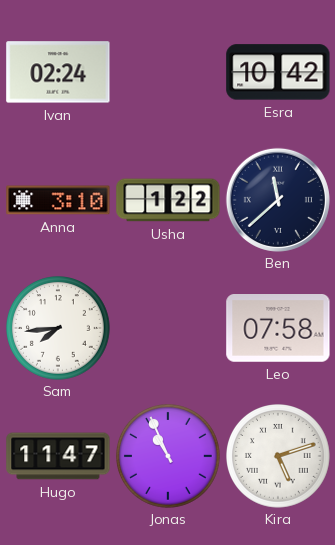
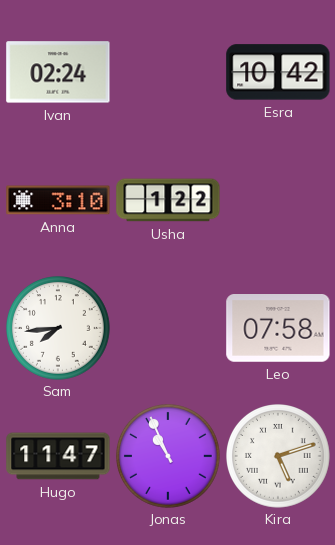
Ben: 11:38 -> none
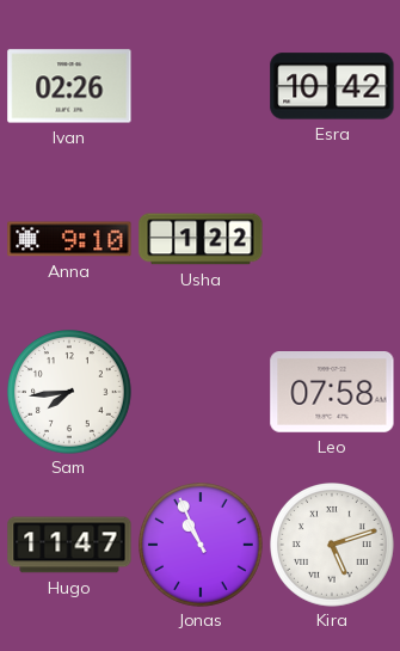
Ivan: 02:24 -> 02:26
Anna: 3:10 -> 9:10
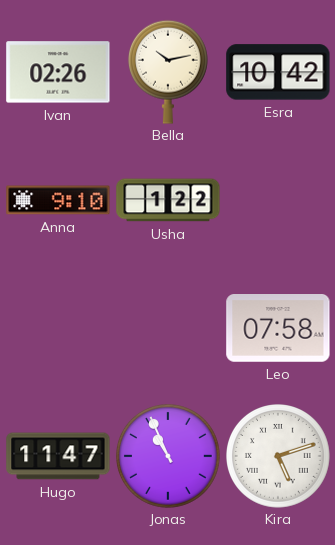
Bella: none -> 10:13
Sam: 7:44 -> none
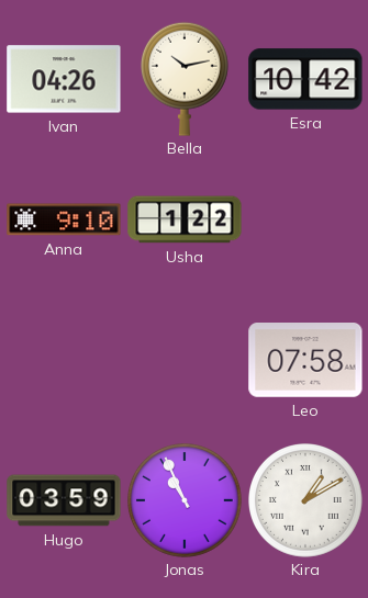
Ivan: 02:26 -> 04:26
Hugo: 11:47 -> 03:59
Kira: 5:12 -> 1:10
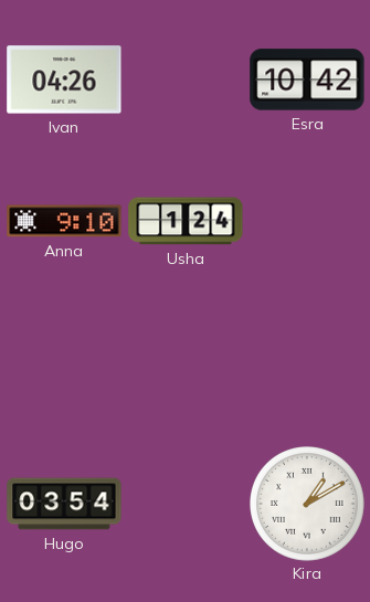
Bella: 10:13 -> none
Usha: 1:22 -> 1:24
Leo: 07:58 -> none
Hugo: 03:59 -> 03:54
Jonas: 10:56 -> none
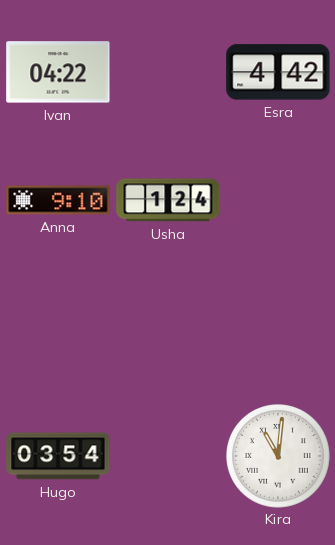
Ivan: 04:26 -> 04:22
Esra: 10:42 -> 4:42
Kira: 1:10 -> 11:01
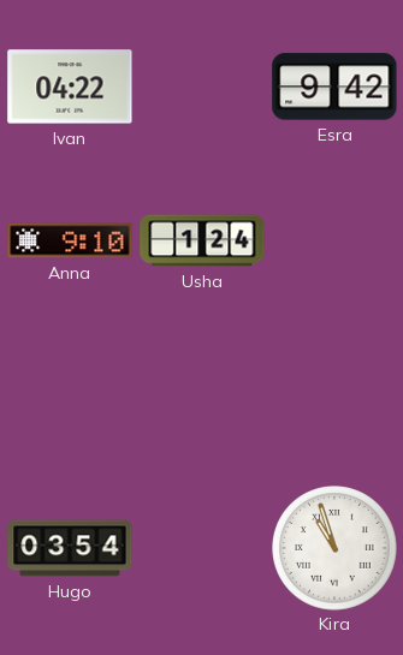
Esra: 4:42 -> 9:42
Kira: 11:01 -> 10:57
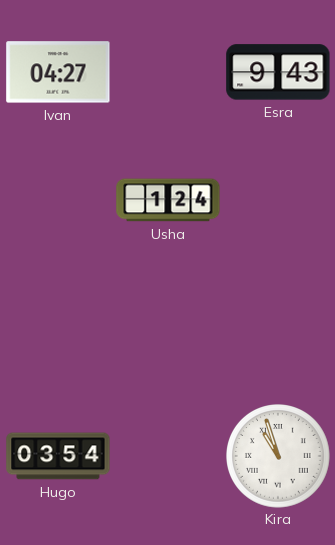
Ivan: 04:22 -> 04:27
Esra: 9:42 -> 9:43
Anna: 9:10 -> none
